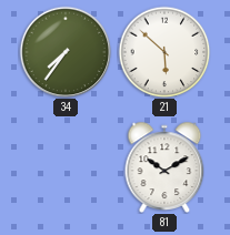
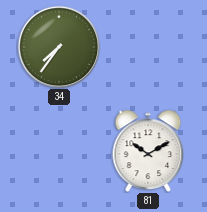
21: 5:52 -> none
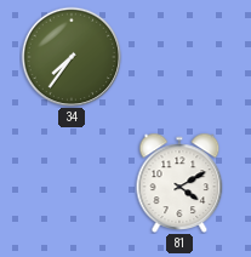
81: 10:10 -> 4:10
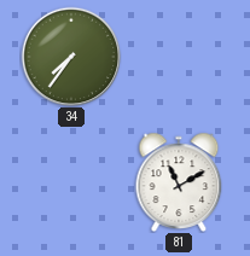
81: 4:10 -> 11:10
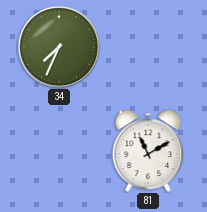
34: 7:36 -> 7:34
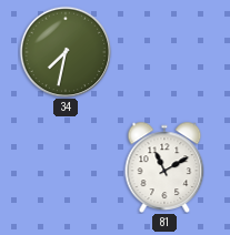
34: 7:34 -> 7:32
